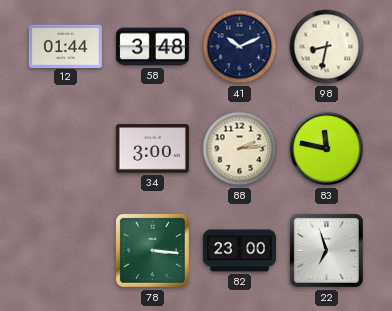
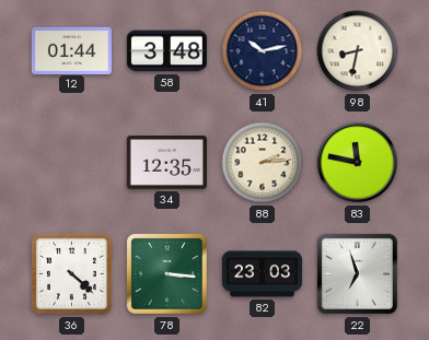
41: 10:11 -> 10:13
34: 3:00 -> 12:35
36: none -> 4:22
82: 23:00 -> 23:03
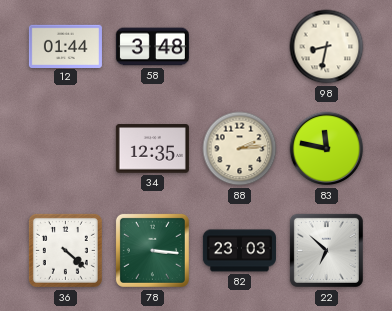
41: 10:13 -> none
22: 6:57 -> 6:52
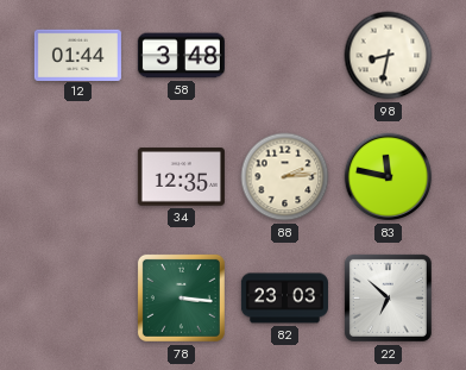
36: 4:22 -> none
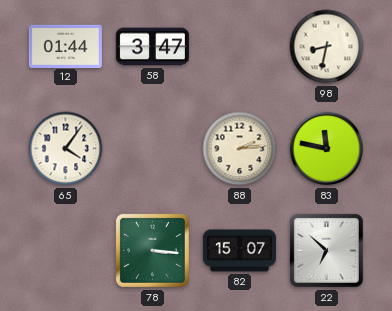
58: 3:48 -> 3:47
65: none -> 4:06
34: 12:35 -> none
82: 23:03 -> 15:07
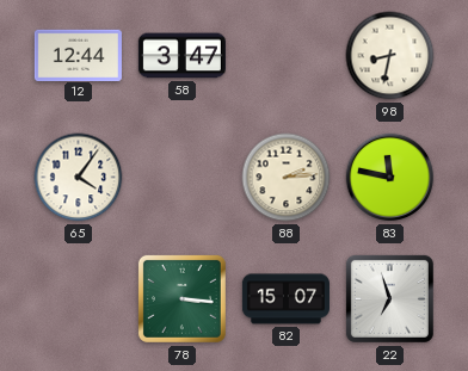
12: 01:44 -> 12:44
22: 6:52 -> 6:57
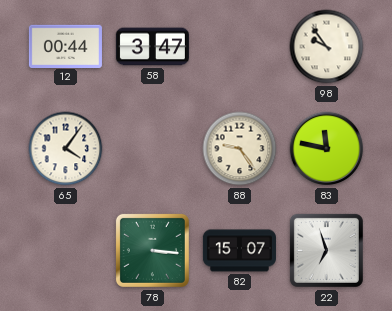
12: 12:44 -> 00:44
98: 8:32 -> 9:54
88: 2:14 -> 9:24
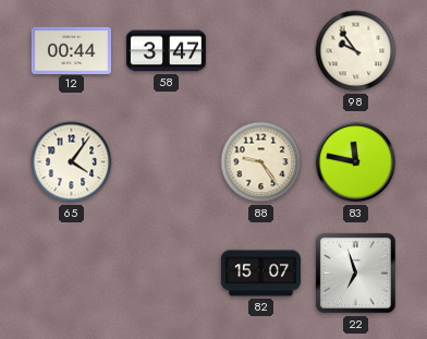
78: 3:16 -> none
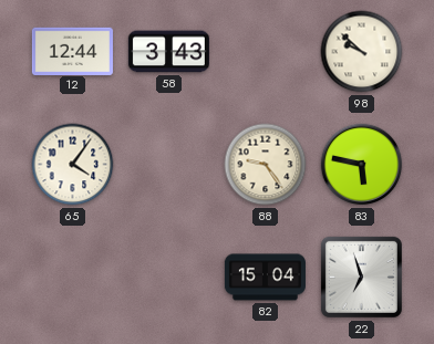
12: 00:44 -> 12:44
58: 3:47 -> 3:43
98: 9:54 -> 9:52
83: 11:47 -> 5:47
82: 15:07 -> 15:04
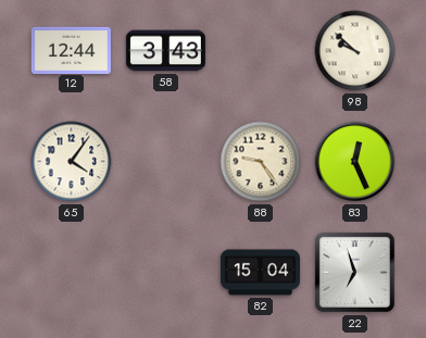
83: 5:47 -> 12:26
